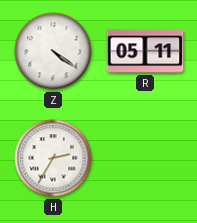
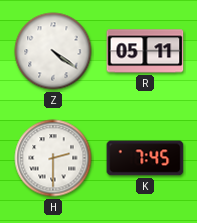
H: 2:35 -> 2:30
K: none -> 7:45
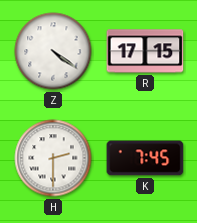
R: 05:11 -> 17:15
